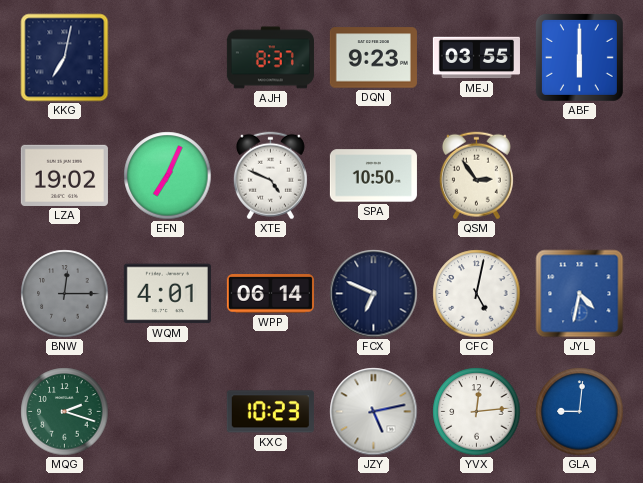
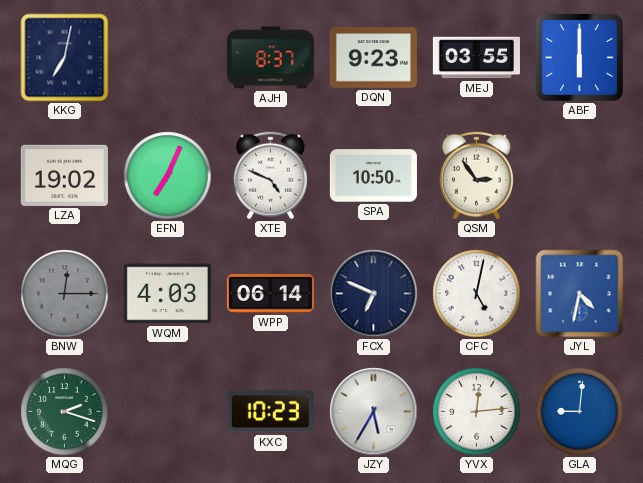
WQM: 4:01 -> 4:03
JZY: 5:13 -> 5:35
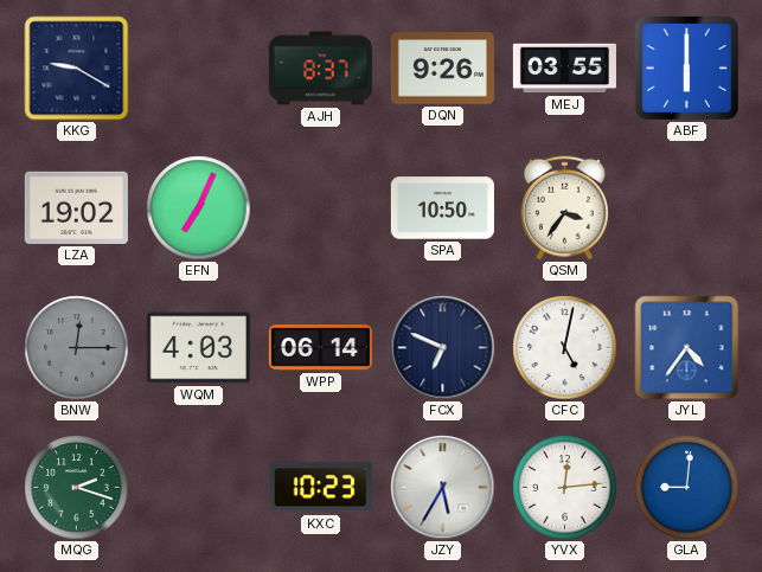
KKG: 7:02 -> 9:20
DQN: 9:23 -> 9:26
XTE: 4:49 -> none
QSM: 2:54 -> 3:36
JYL: 4:32 -> 4:36
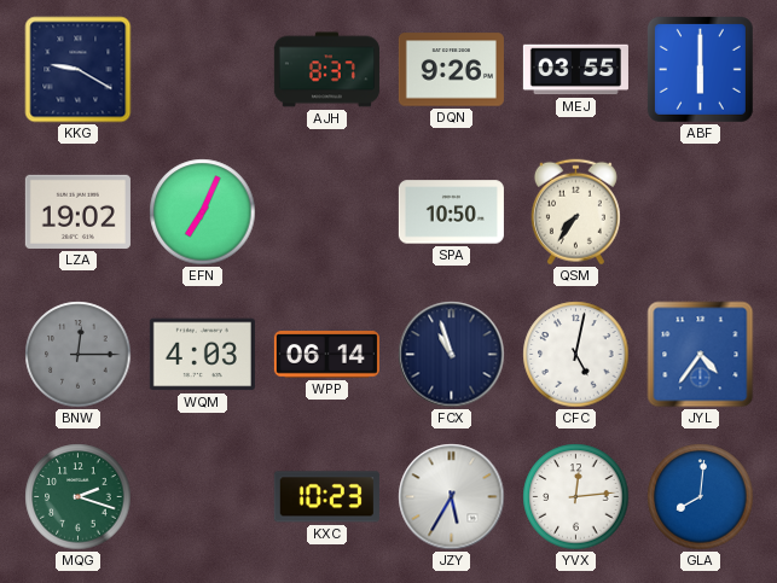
QSM: 3:36 -> 7:36
FCX: 6:49 -> 10:57
GLA: 9:01 -> 8:01
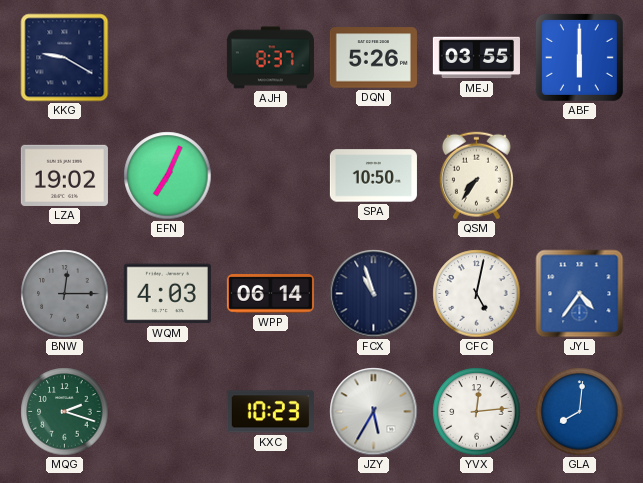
DQN: 9:26 -> 5:26
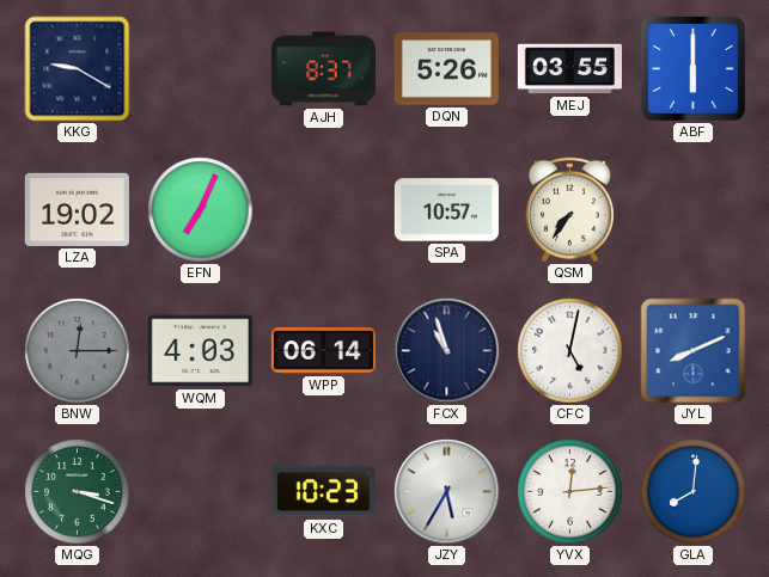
SPA: 10:50 -> 10:57
JYL: 4:36 -> 8:11
MQG: 2:18 -> 3:18
